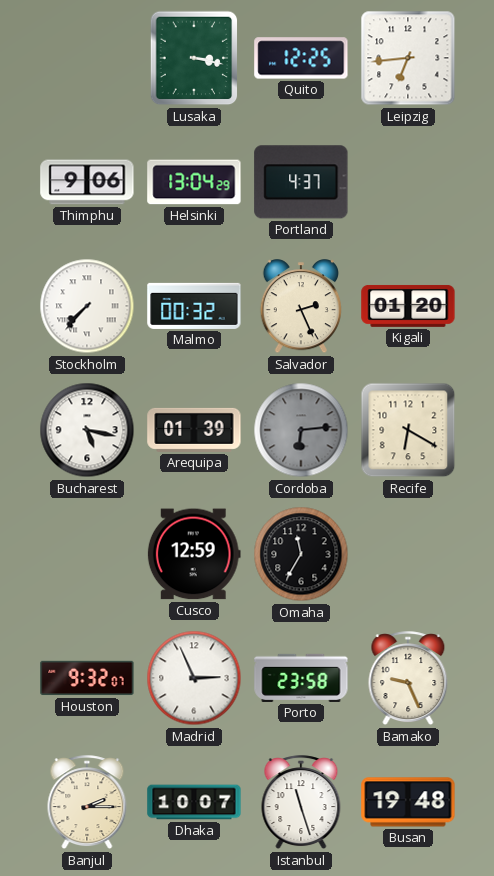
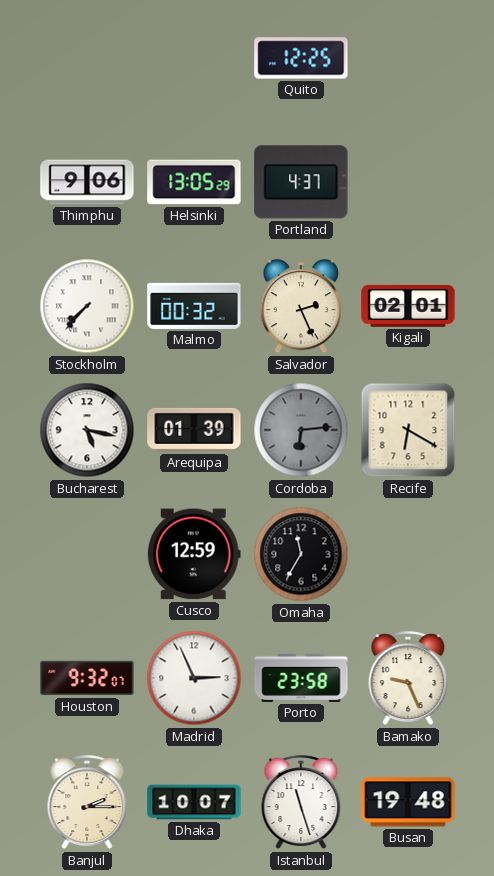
Lusaka: 3:17 -> none
Leipzig: 6:44 -> none
Helsinki: 13:04 -> 13:05
Kigali: 01:20 -> 02:01
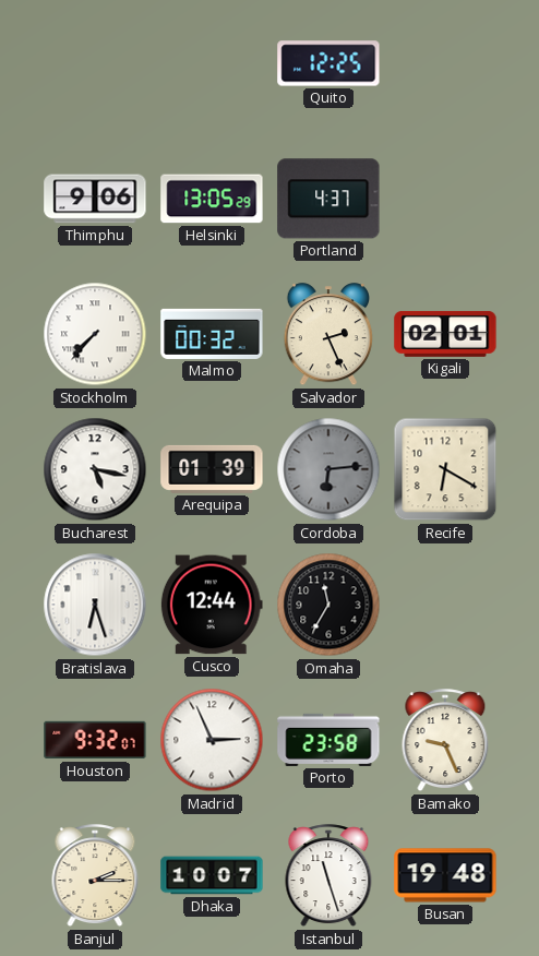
Bratislava: none -> 6:27
Cusco: 12:59 -> 12:44
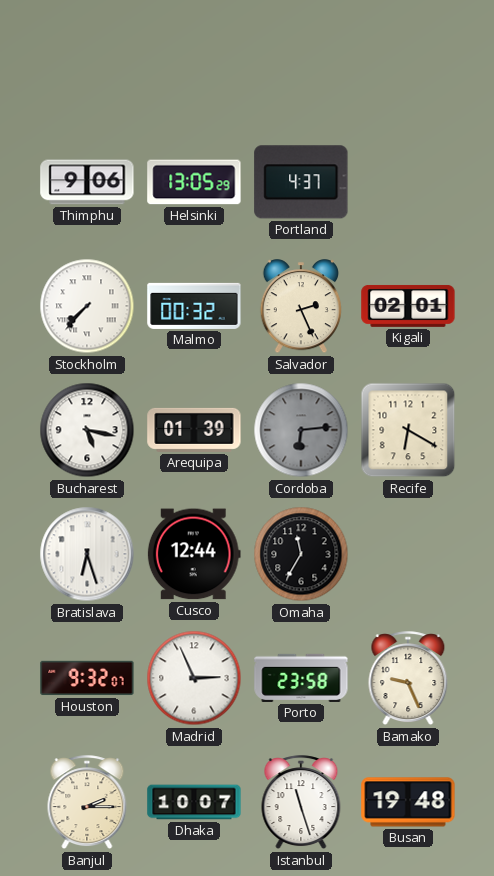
Quito: 12:25 -> none
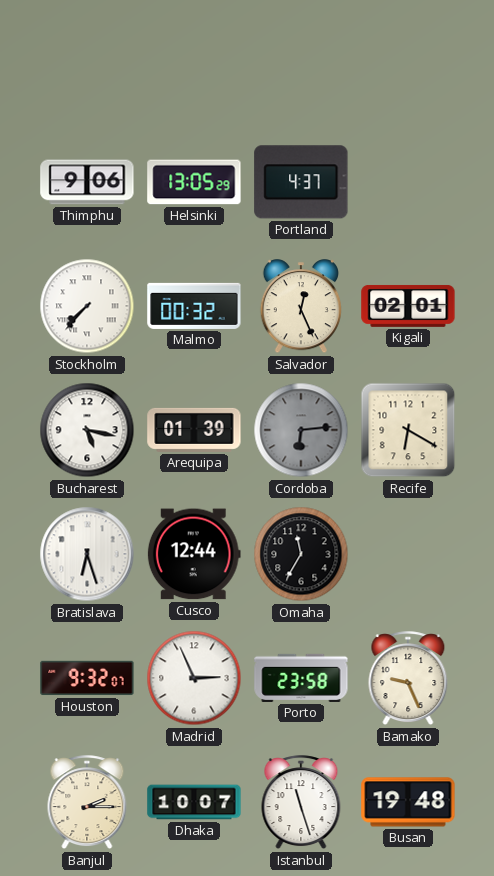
Salvador: 2:26 -> 12:26
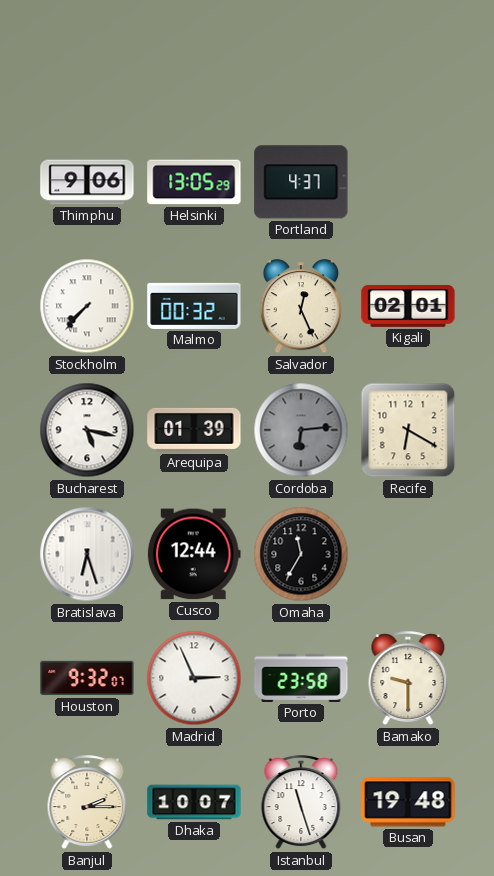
Bamako: 9:26 -> 9:30
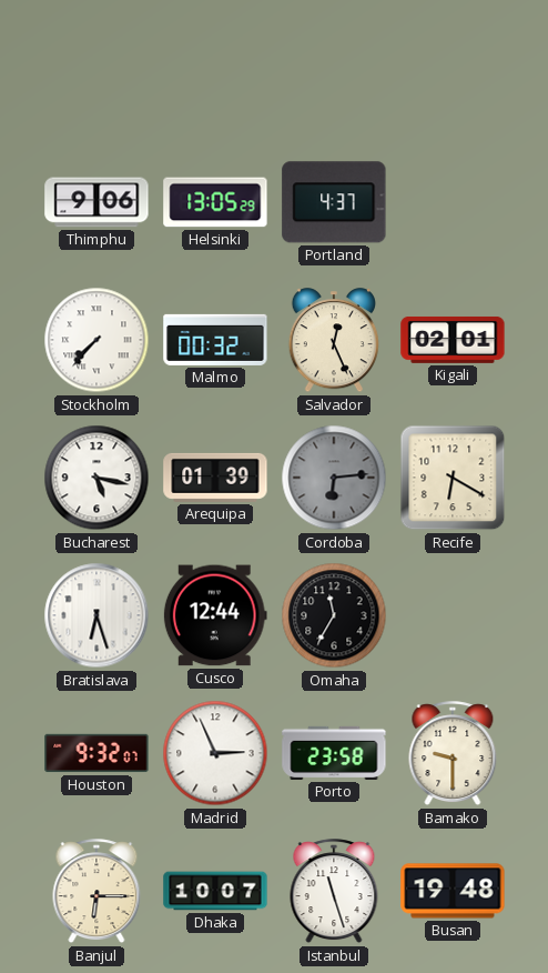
Banjul: 2:15 -> 6:15
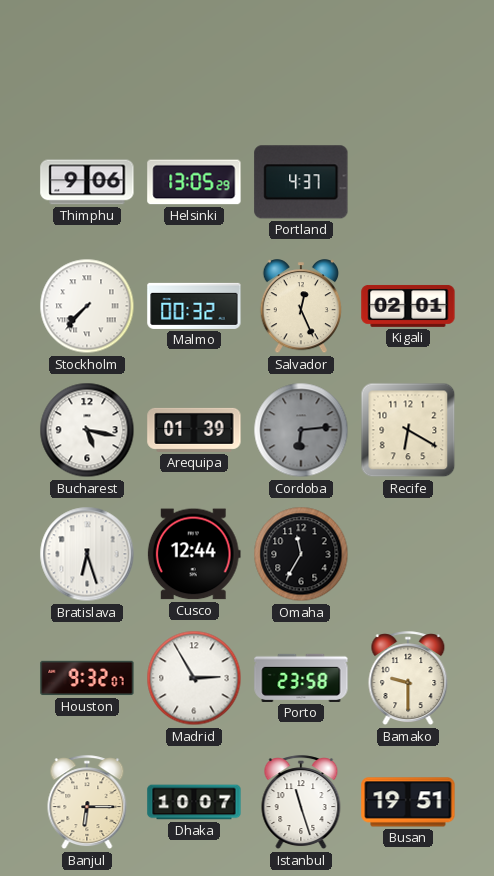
Madrid: 2:56 -> 2:55
Busan: 19:48 -> 19:51
